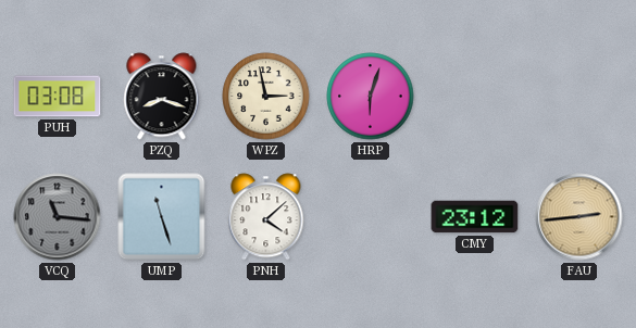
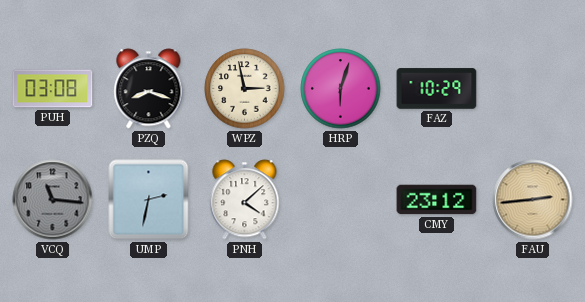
FAZ: none -> 10:29
UMP: 11:27 -> 2:32
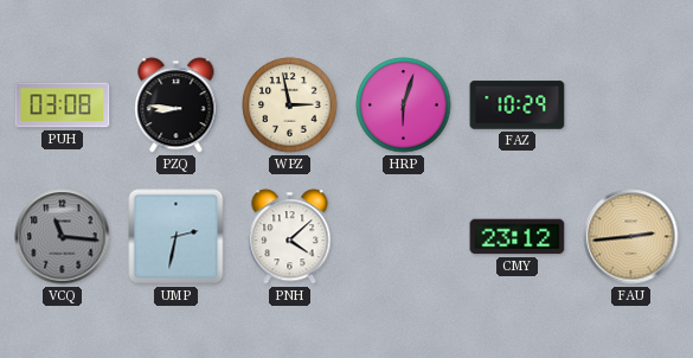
PZQ: 8:18 -> 8:46
